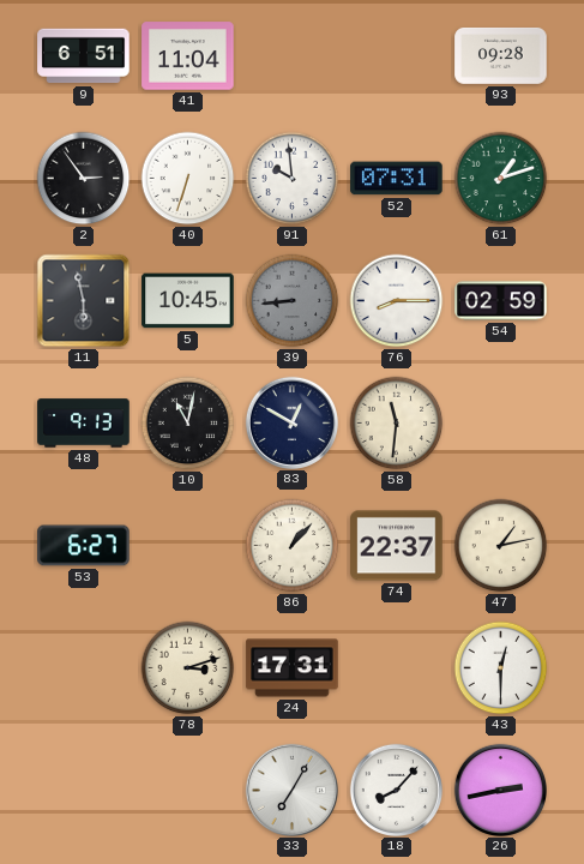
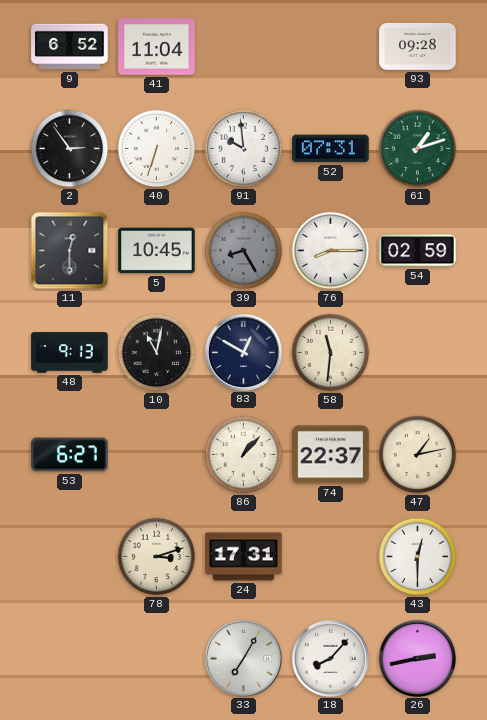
9: 6:51 -> 6:52
11: 5:58 -> 12:30
39: 8:44 -> 8:25
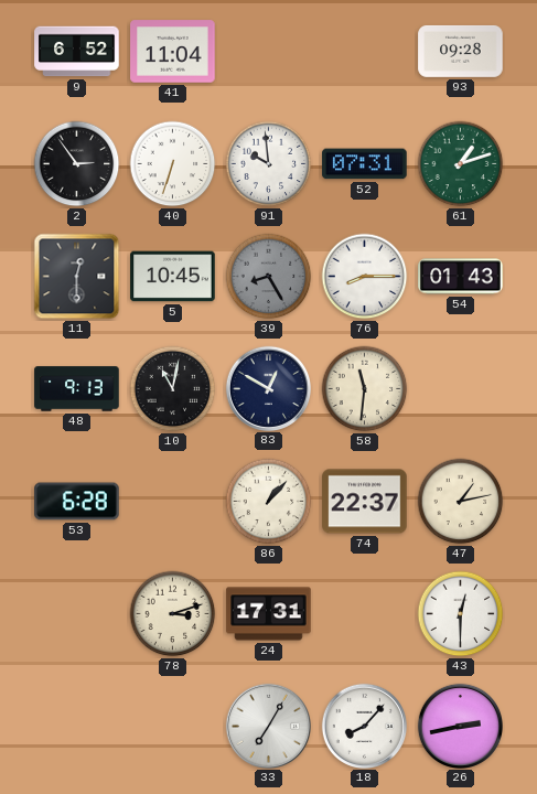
54: 02:59 -> 01:43
53: 6:27 -> 6:28
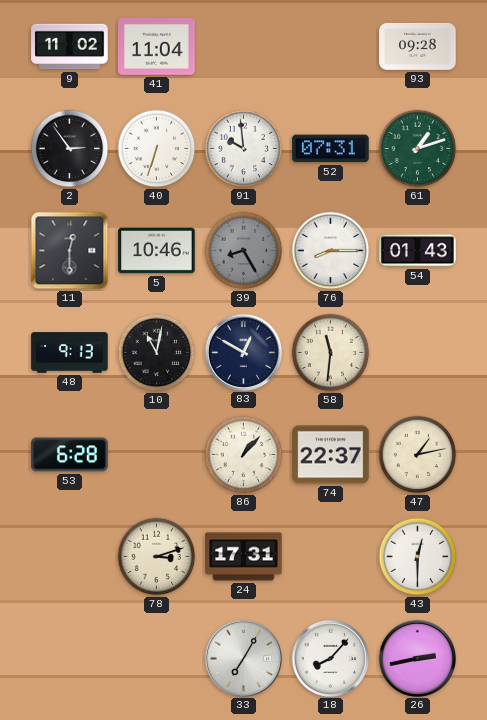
9: 6:52 -> 11:02
5: 10:45 -> 10:46
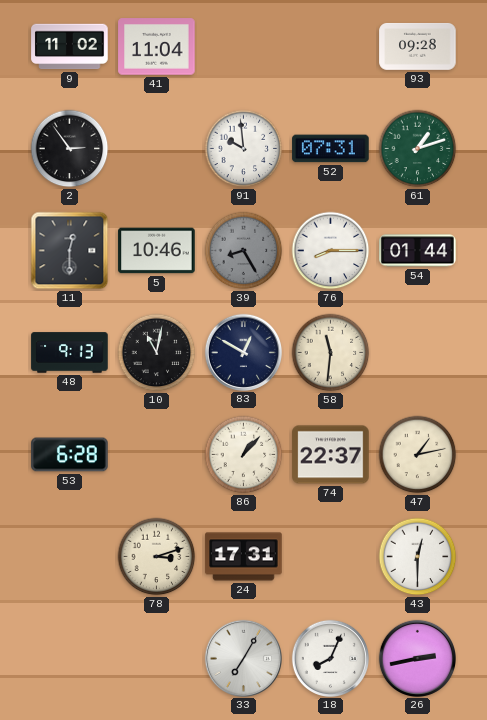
40: 6:33 -> none
54: 01:43 -> 01:44
18: 8:07 -> 8:04
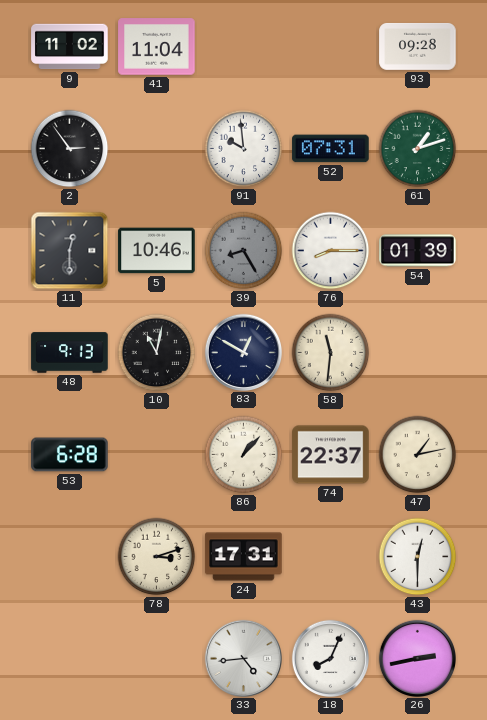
54: 01:44 -> 01:39
33: 7:05 -> 4:44
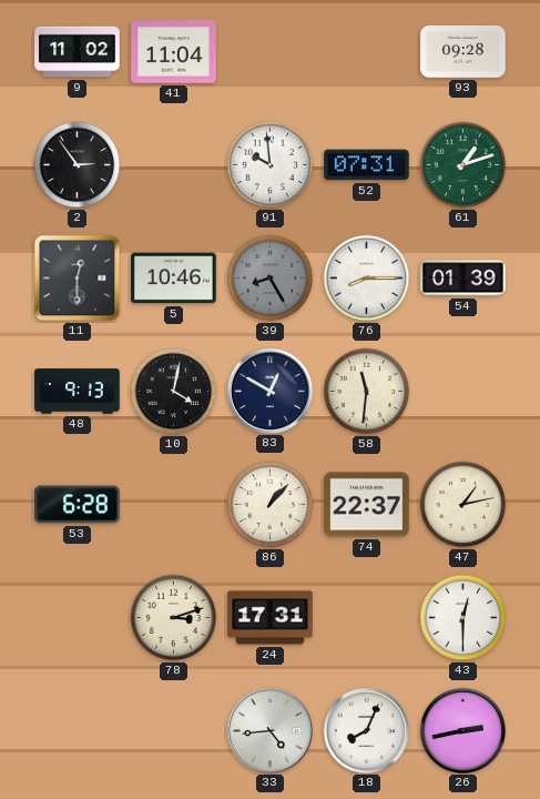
10: 11:02 -> 4:02
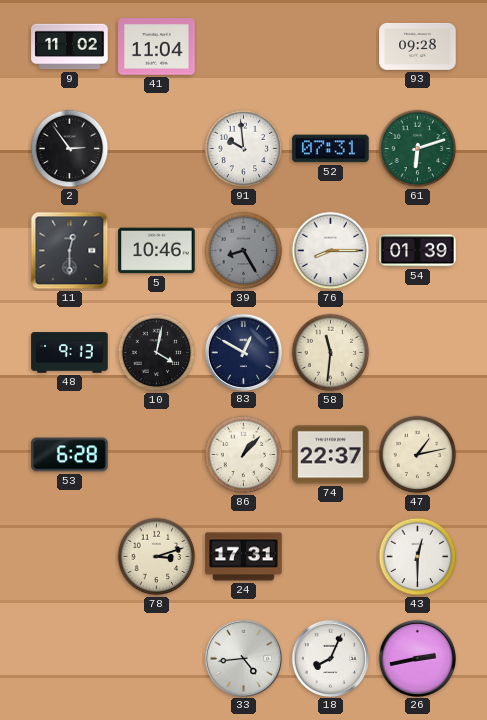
61: 1:12 -> 6:12
